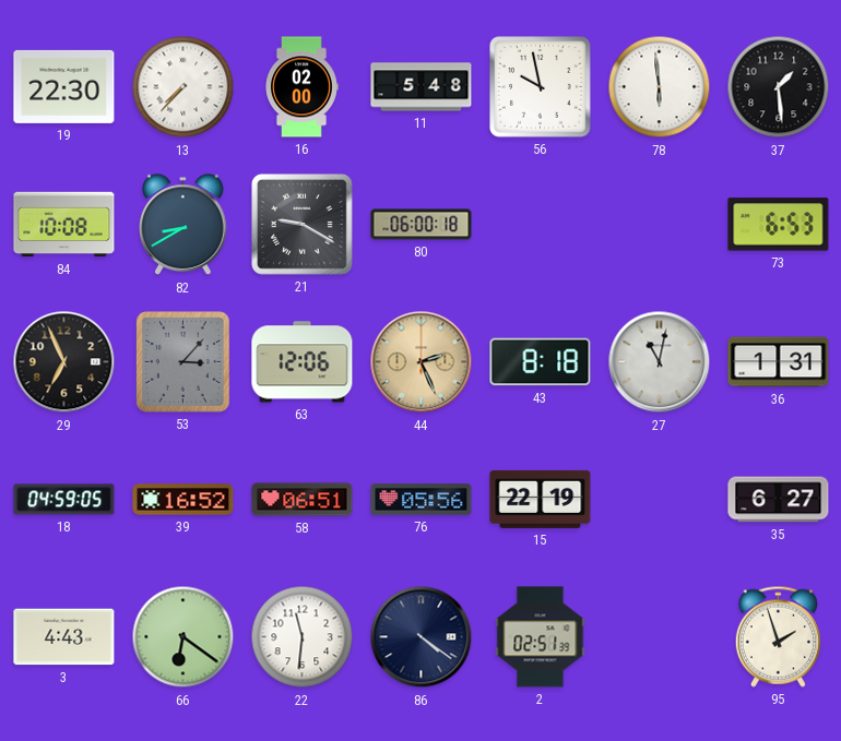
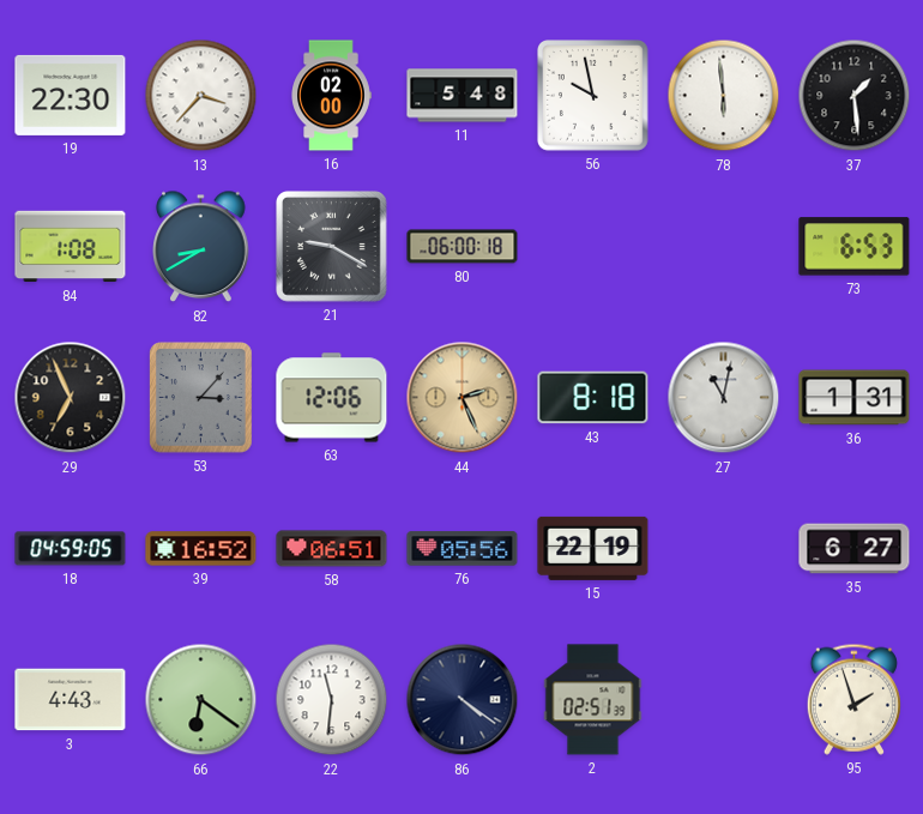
13: 7:37 -> 3:37
84: 10:08 -> 1:08
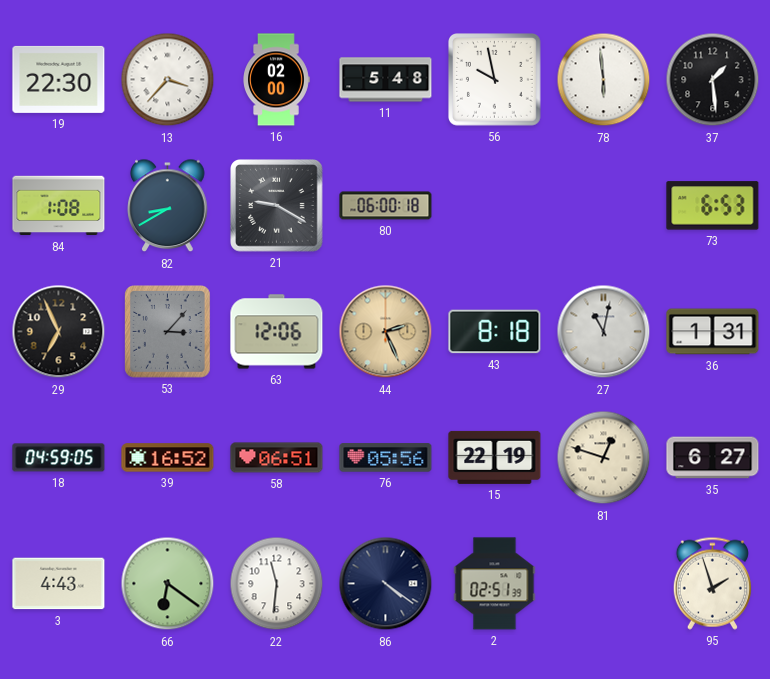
81: none -> 12:48
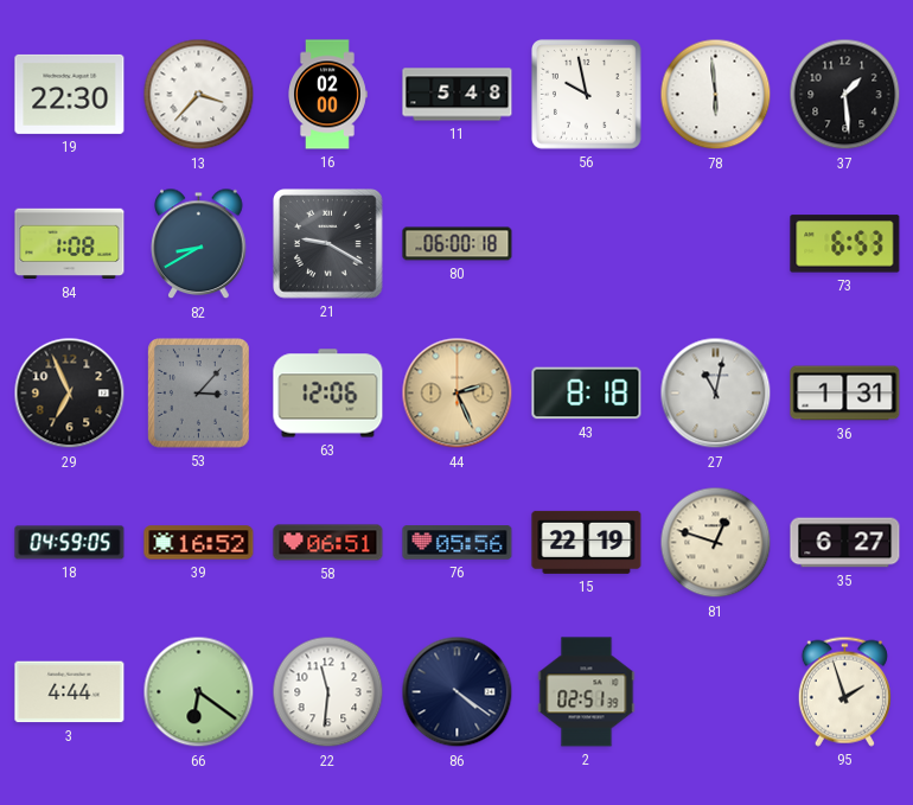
3: 4:43 -> 4:44
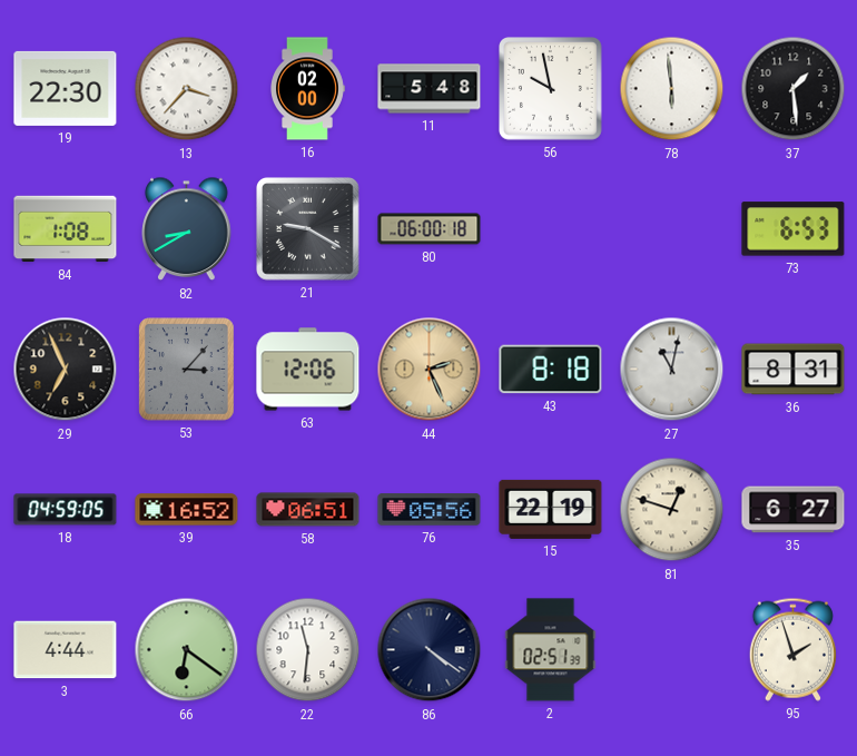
36: 1:31 -> 8:31
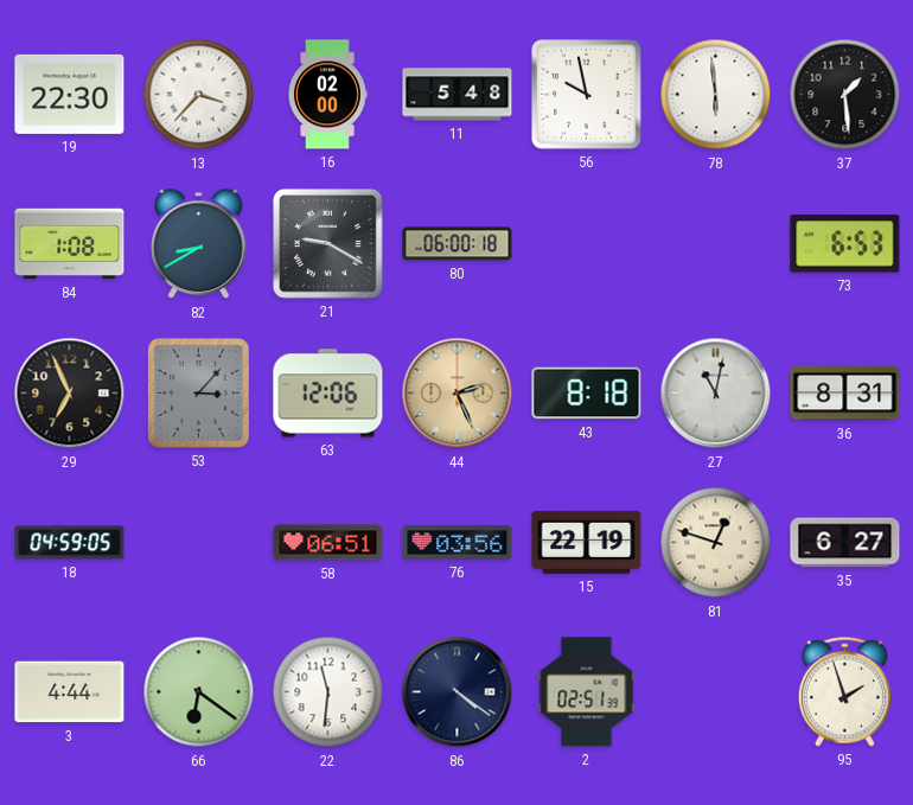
39: 16:52 -> none
76: 05:56 -> 03:56
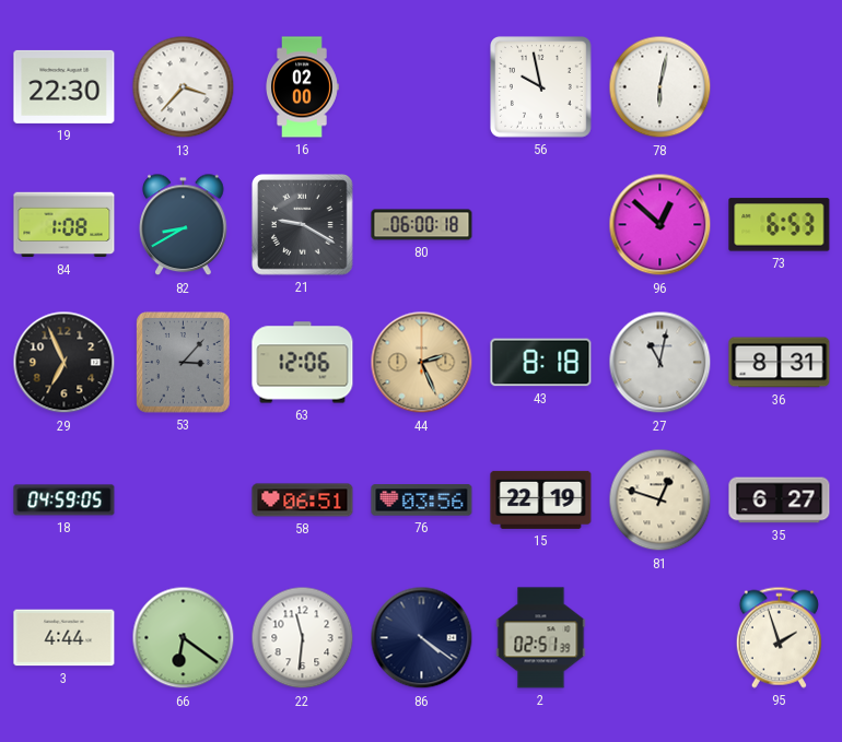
11: 5:48 -> none
78: 5:59 -> 6:02
37: 1:29 -> none
96: none -> 12:52
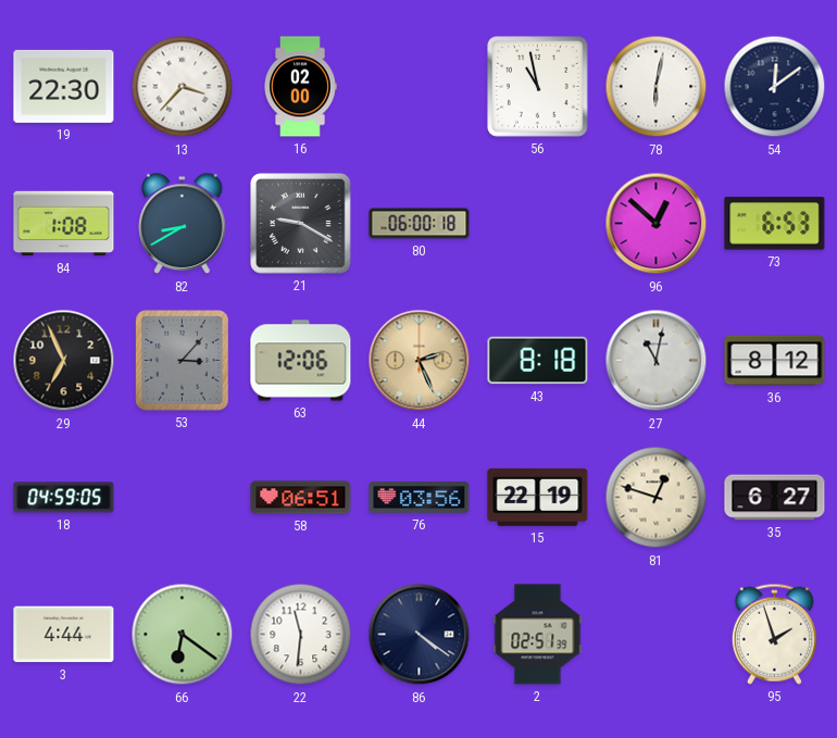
56: 9:58 -> 10:58
54: none -> 12:09
36: 8:31 -> 8:12
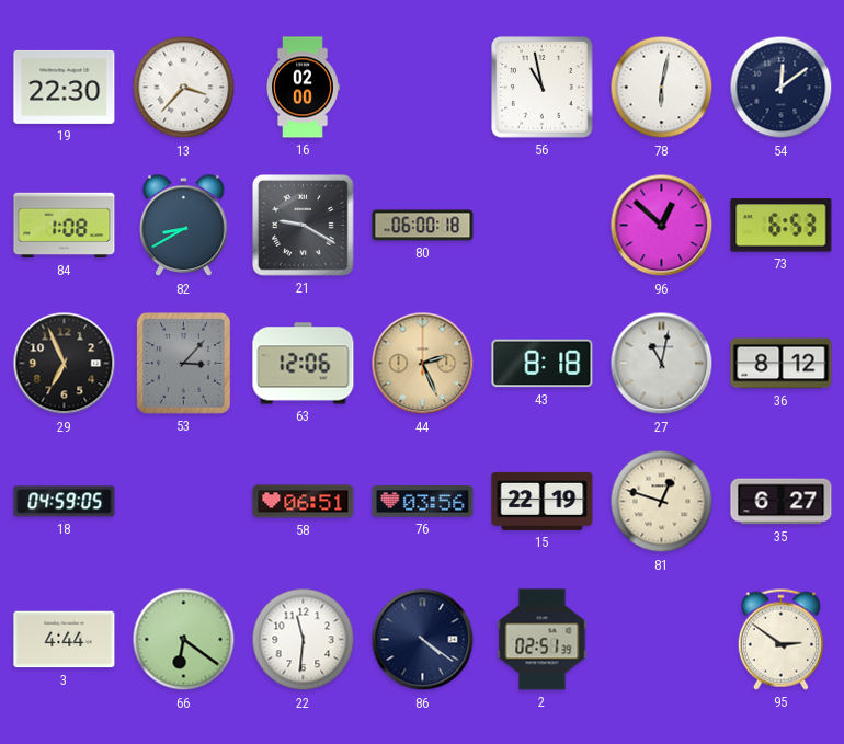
95: 1:57 -> 2:51
